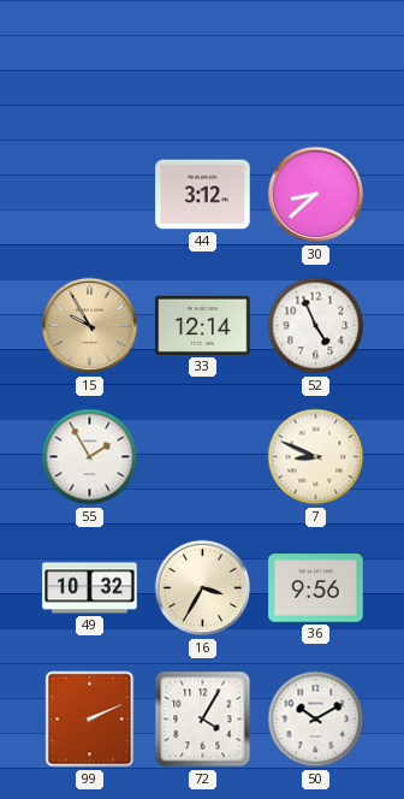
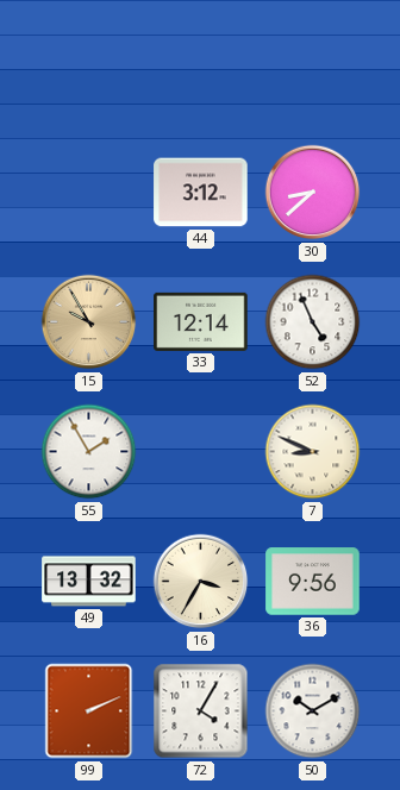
49: 10:32 -> 13:32
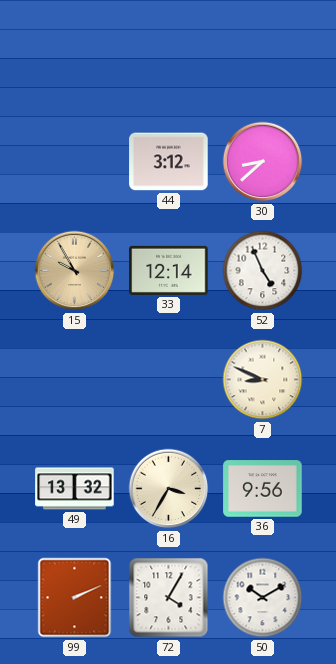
55: 1:55 -> none
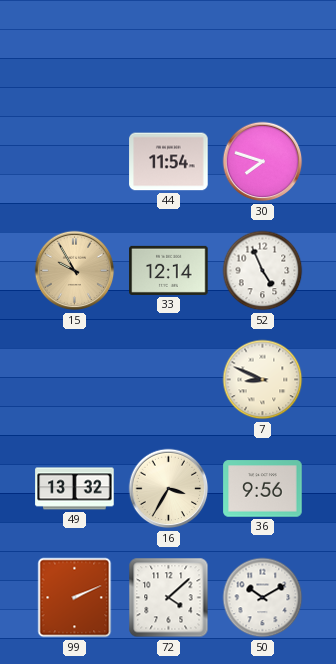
44: 3:12 -> 11:54
30: 8:38 -> 7:48
72: 4:05 -> 4:08
